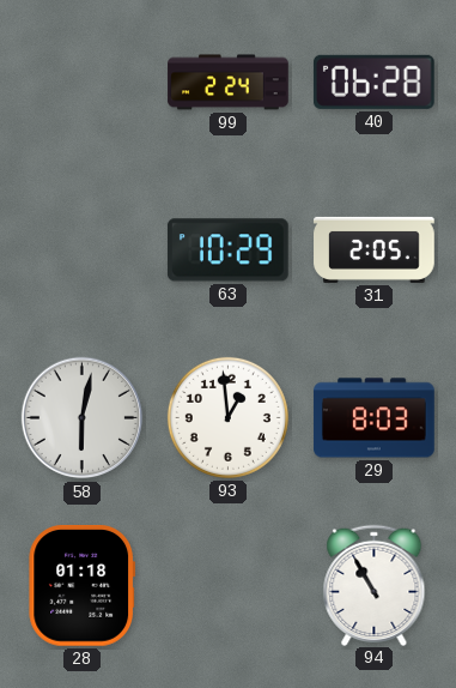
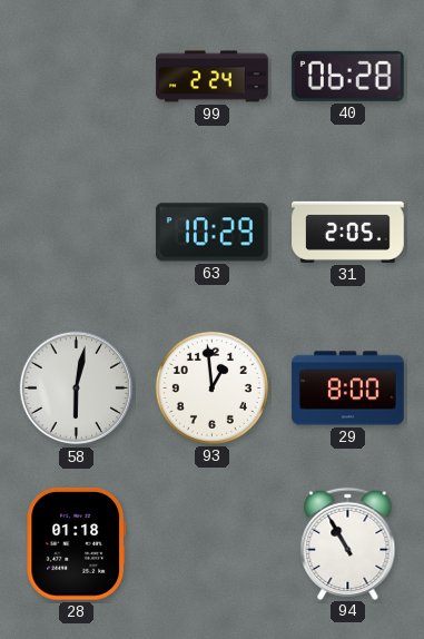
29: 8:03 -> 8:00
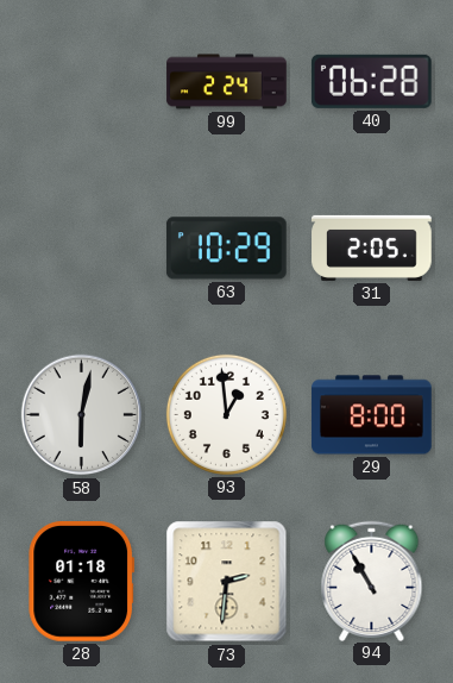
73: none -> 2:31
